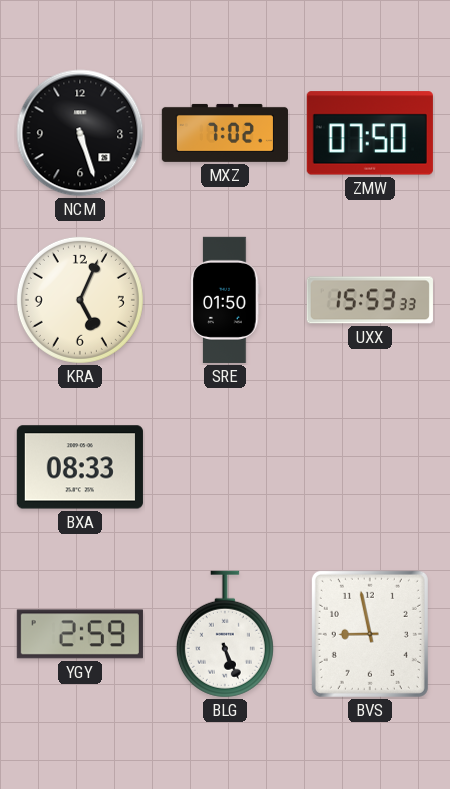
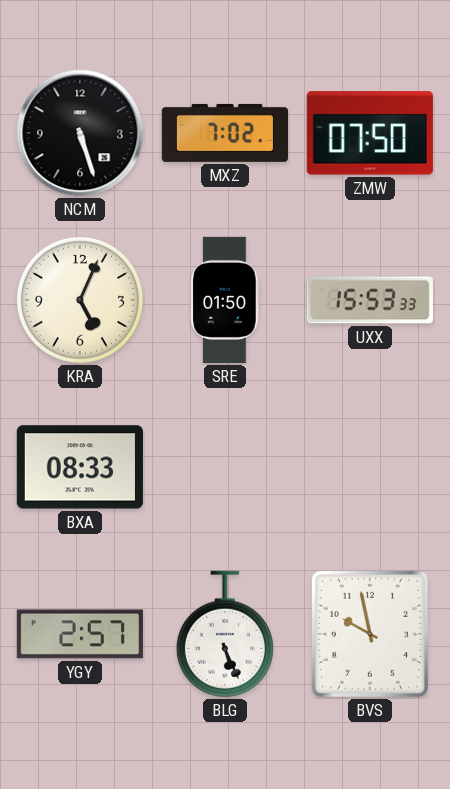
YGY: 2:59 -> 2:57
BVS: 8:58 -> 9:58
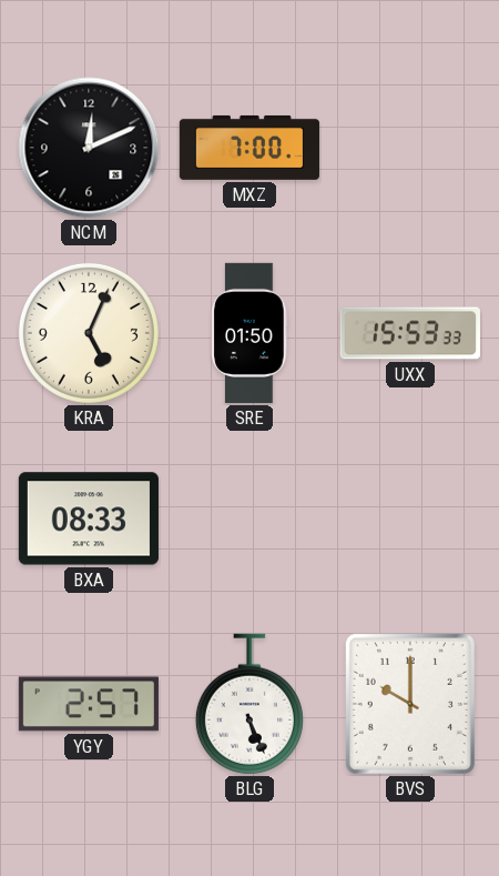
NCM: 5:27 -> 12:11
MXZ: 7:02 -> 7:00
ZMW: 07:50 -> none
BVS: 9:58 -> 10:00
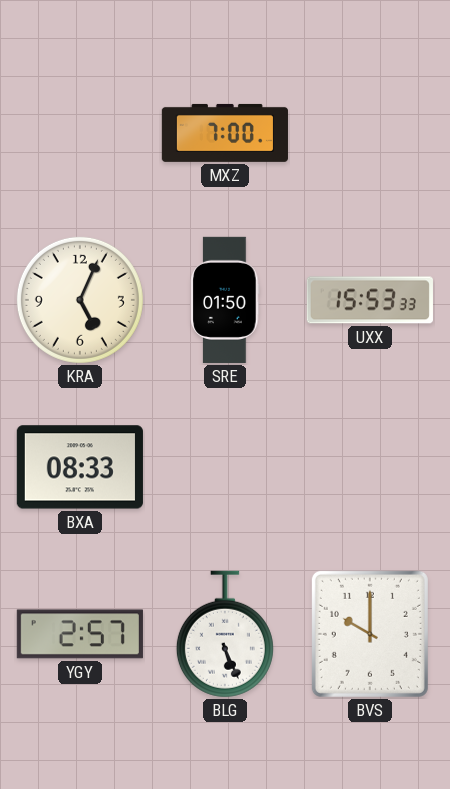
NCM: 12:11 -> none
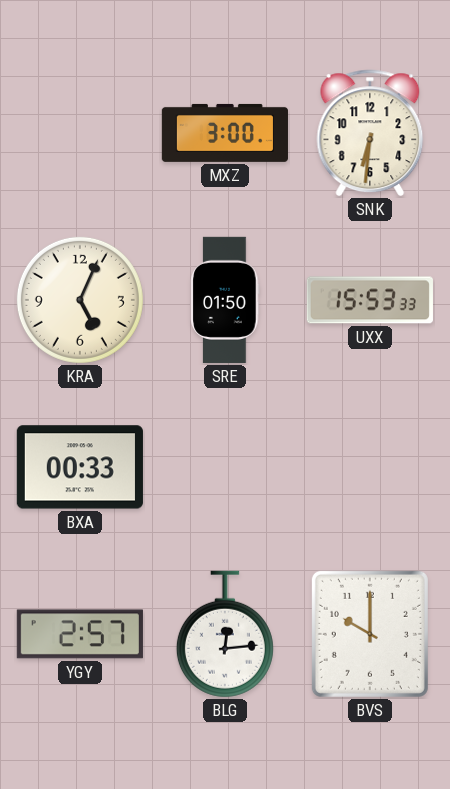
MXZ: 7:00 -> 3:00
SNK: none -> 6:31
BXA: 08:33 -> 00:33
BLG: 5:26 -> 12:14
